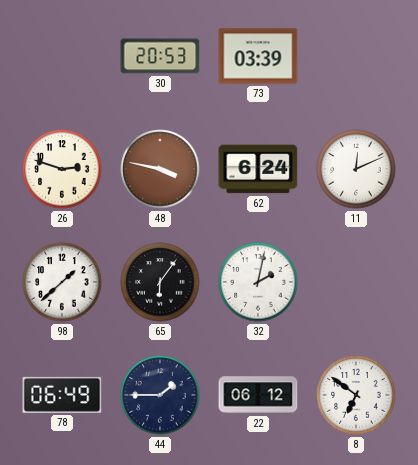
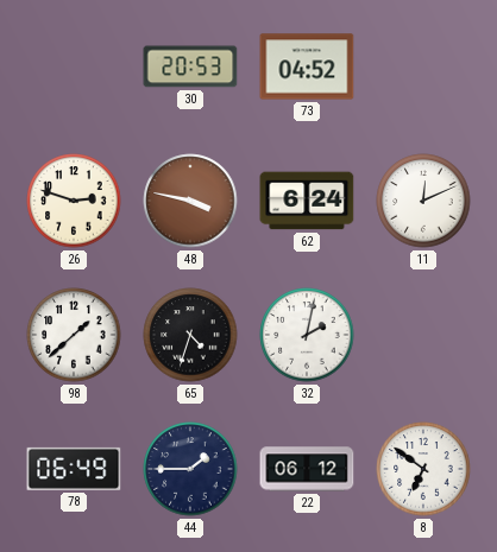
73: 03:39 -> 04:52
65: 6:06 -> 4:33
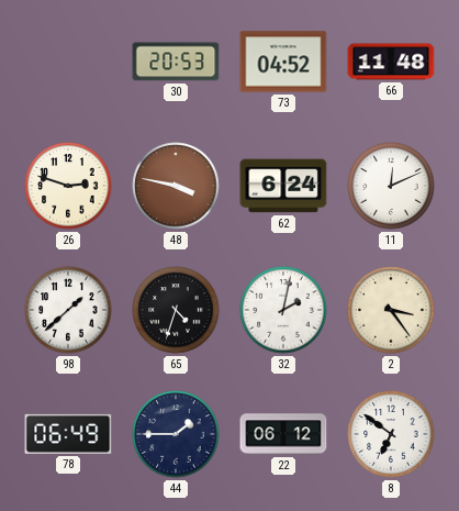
66: none -> 11:48
2: none -> 3:24
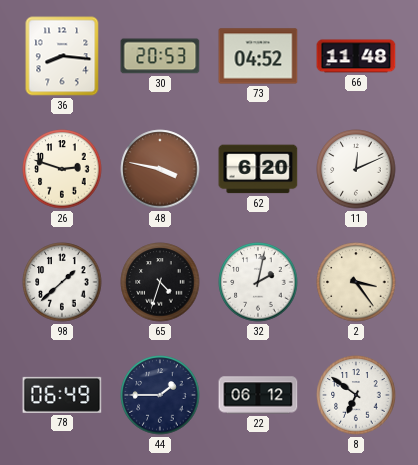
36: none -> 8:16
62: 6:24 -> 6:20
